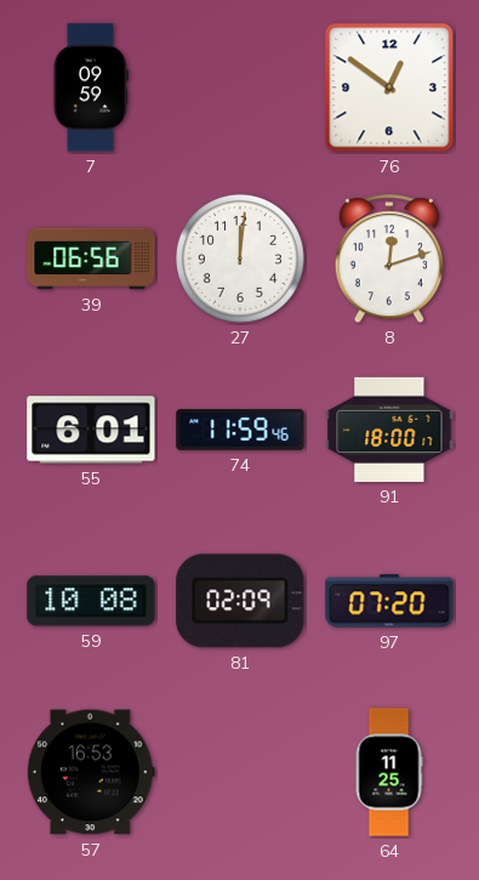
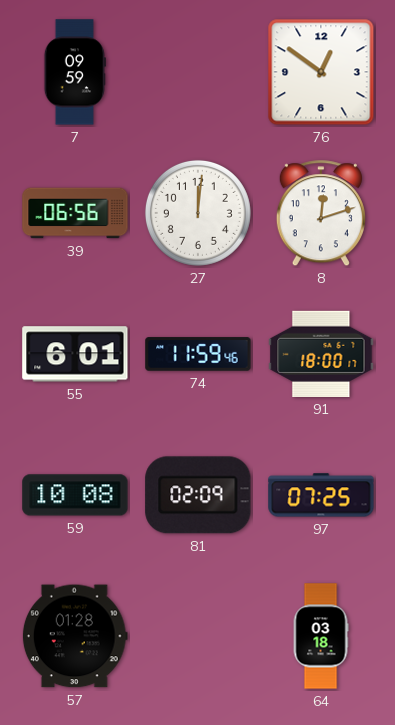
97: 07:20 -> 07:25
57: 16:53 -> 01:28
64: 11:25 -> 03:18
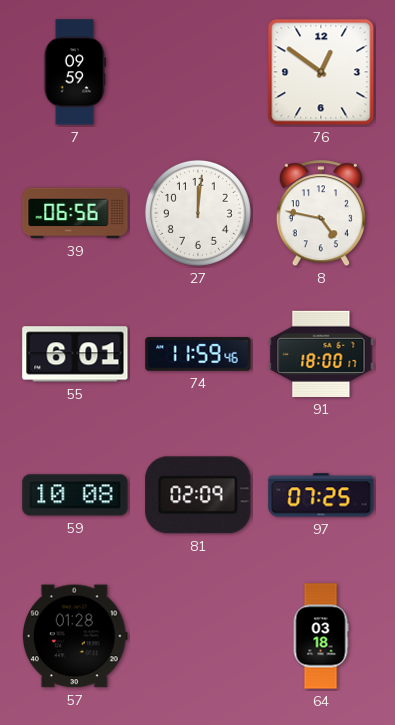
8: 12:12 -> 4:47
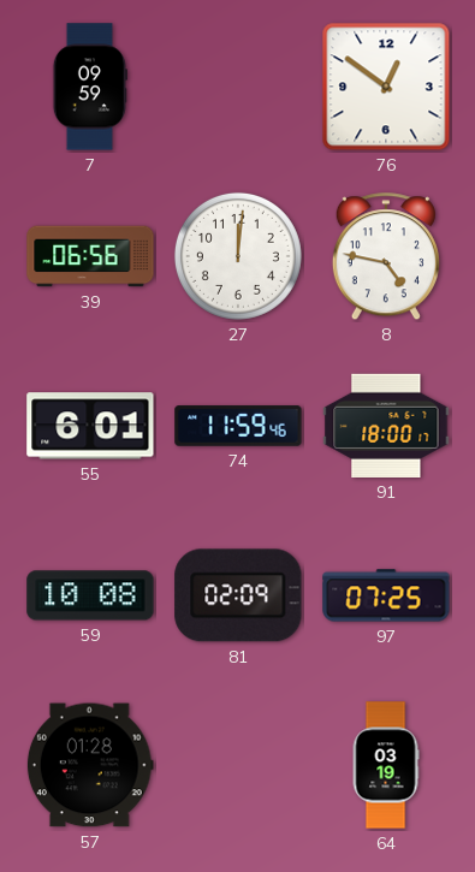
64: 03:18 -> 03:19
